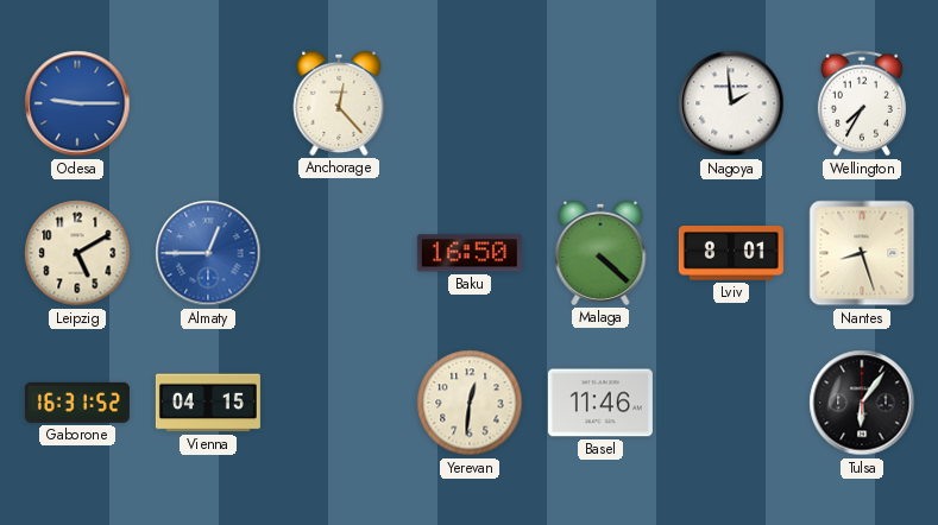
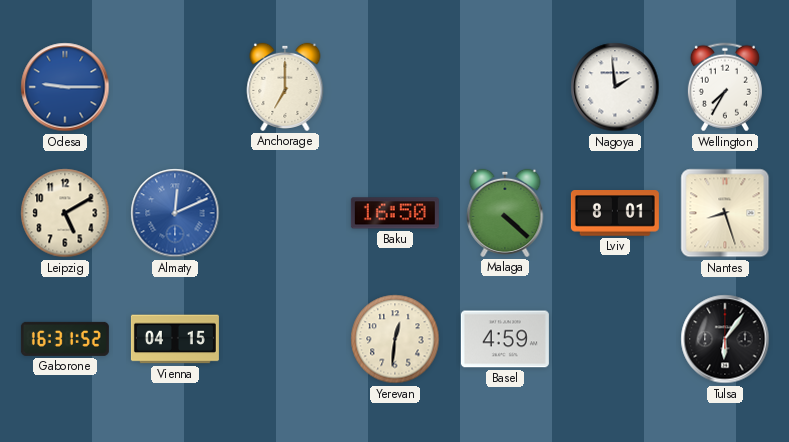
Anchorage: 12:23 -> 7:00
Almaty: 12:45 -> 12:11
Basel: 11:46 -> 4:59
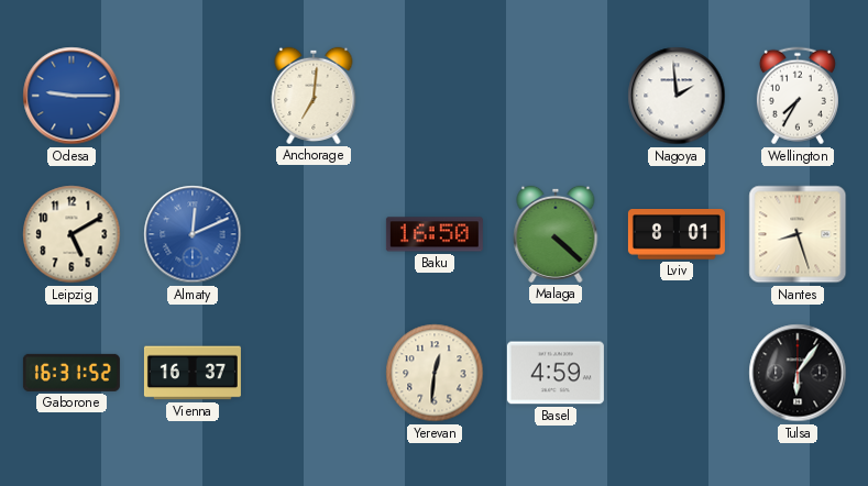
Anchorage: 7:00 -> 7:01
Vienna: 04:15 -> 16:37
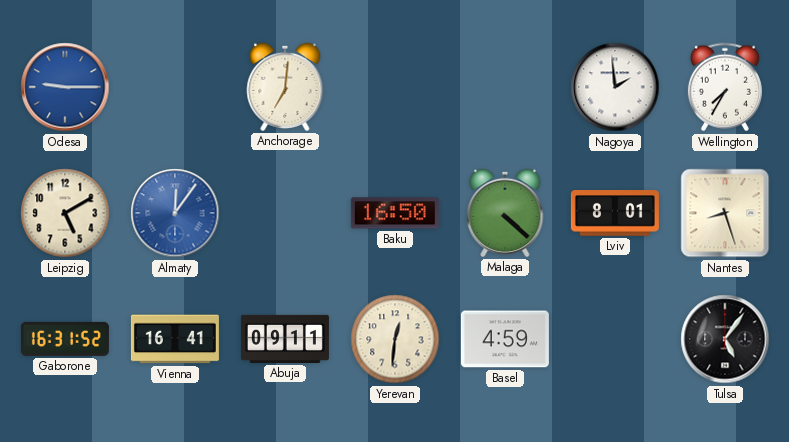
Almaty: 12:11 -> 12:06
Vienna: 16:37 -> 16:41
Abuja: none -> 09:11
Tulsa: 6:06 -> 5:06
